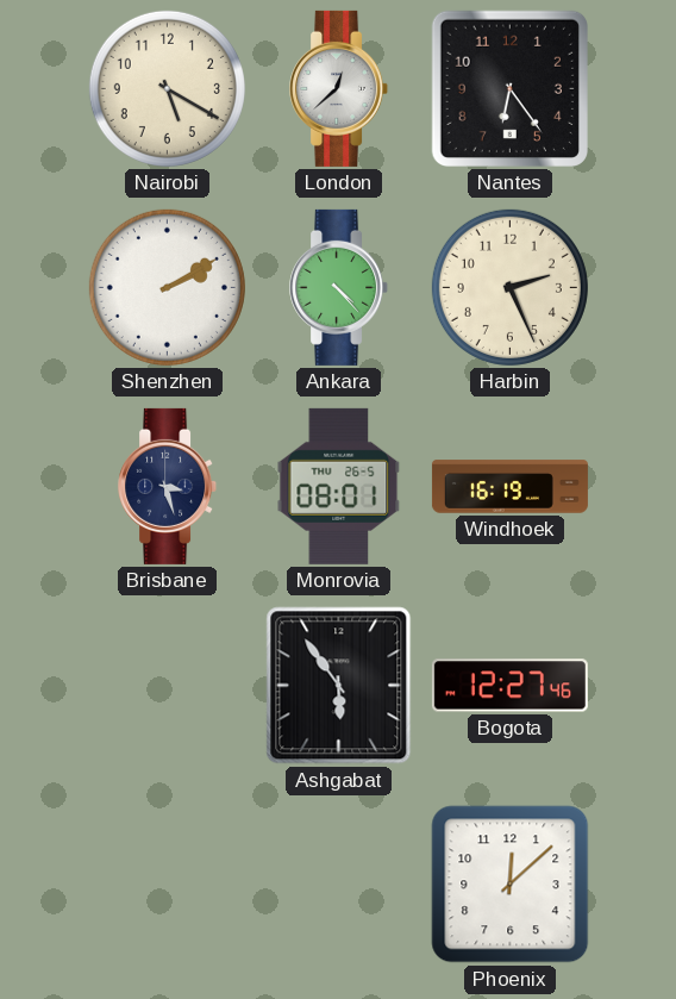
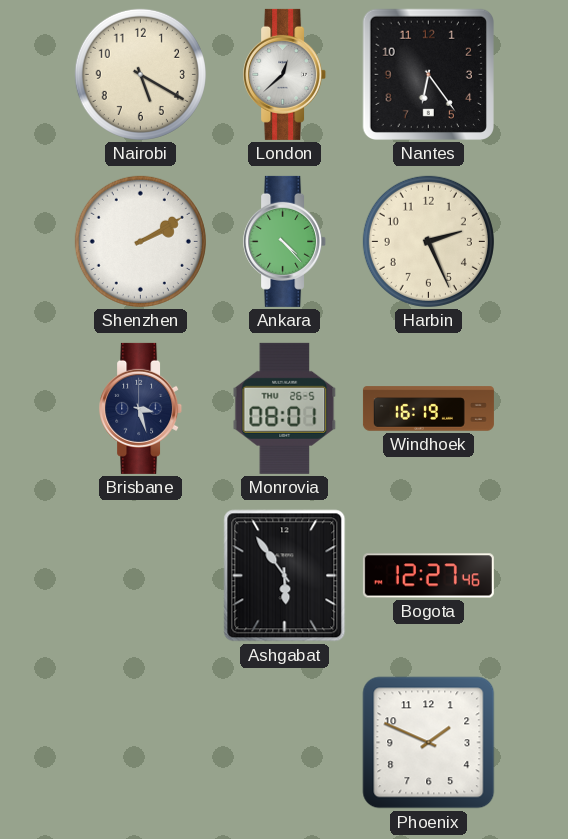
Phoenix: 12:08 -> 1:49
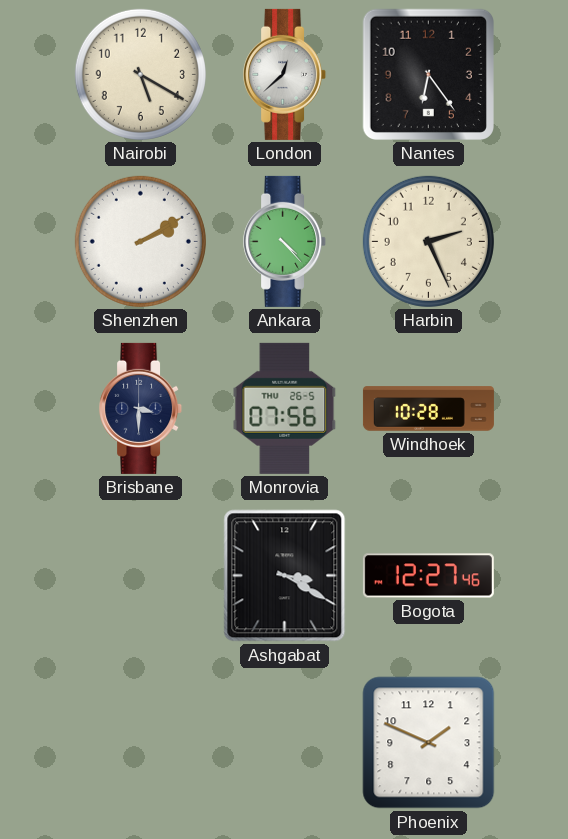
Brisbane: 3:27 -> 3:30
Monrovia: 08:01 -> 07:56
Windhoek: 16:19 -> 10:28
Ashgabat: 5:54 -> 3:20
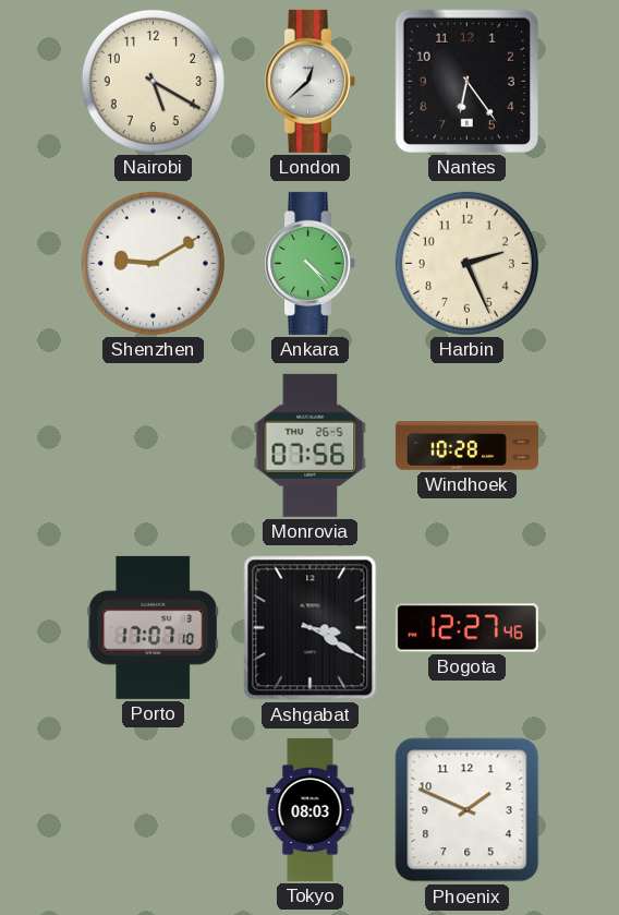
Shenzhen: 2:10 -> 9:10
Brisbane: 3:30 -> none
Porto: none -> 17:07
Tokyo: none -> 08:03
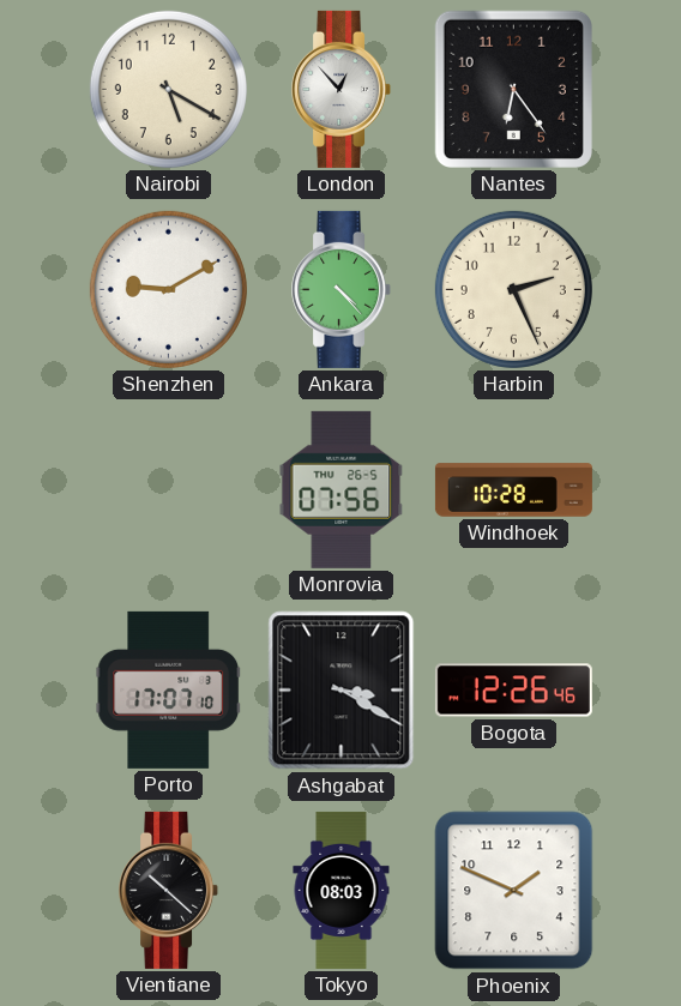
London: 12:38 -> 12:53
Bogota: 12:27 -> 12:26
Vientiane: none -> 10:22
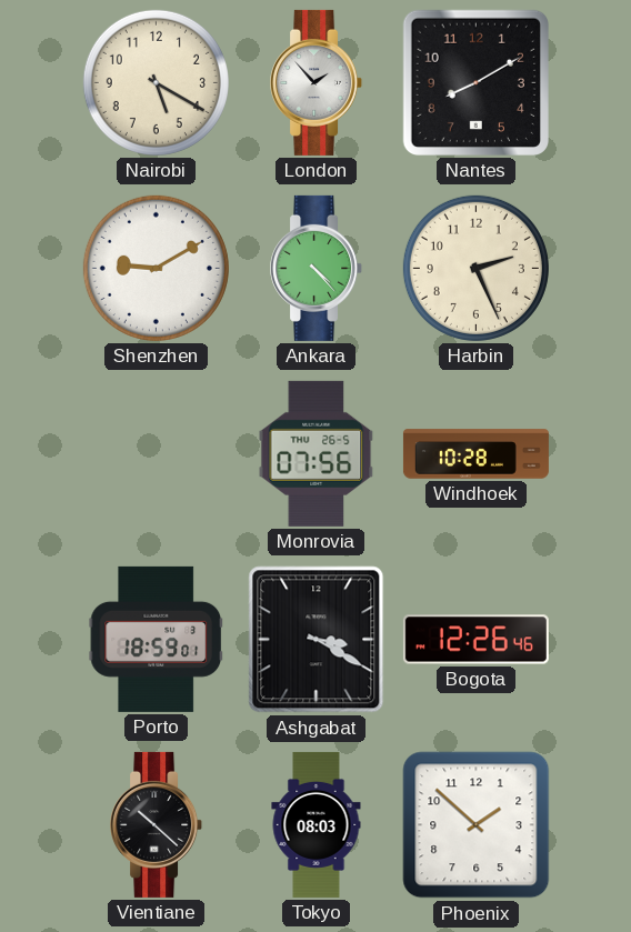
London: 12:53 -> 1:53
Nantes: 6:24 -> 8:10
Porto: 17:07 -> 18:59
Phoenix: 1:49 -> 1:52
